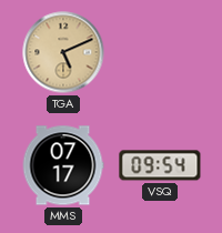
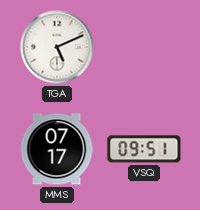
TGA dial: champagne -> white
VSQ: 09:54 -> 09:51
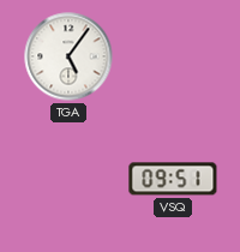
TGA: 5:11 -> 5:06
MMS: 07:17 -> none
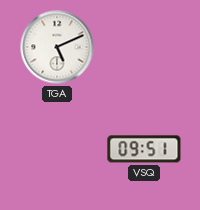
TGA: 5:06 -> 5:11
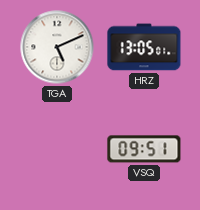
HRZ: none -> 13:05
